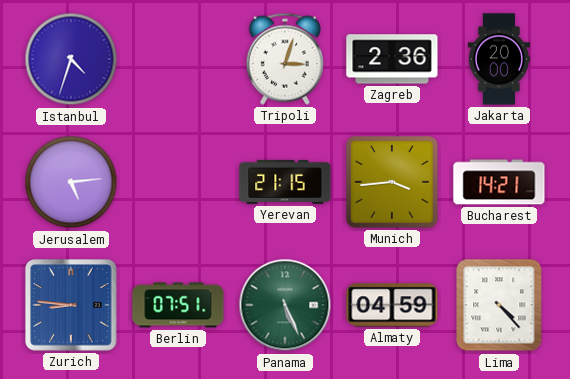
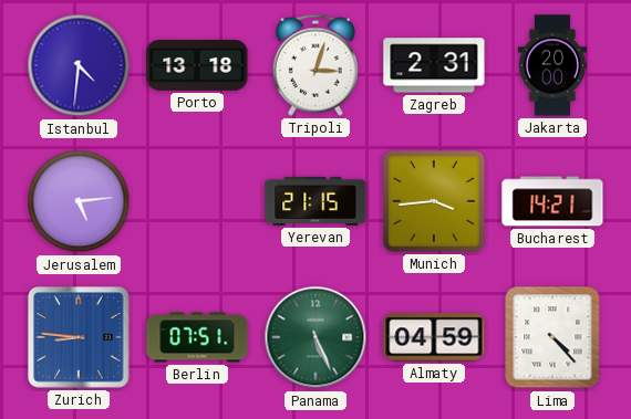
Istanbul: 4:33 -> 4:31
Porto: none -> 13:18
Zagreb: 2:36 -> 2:31
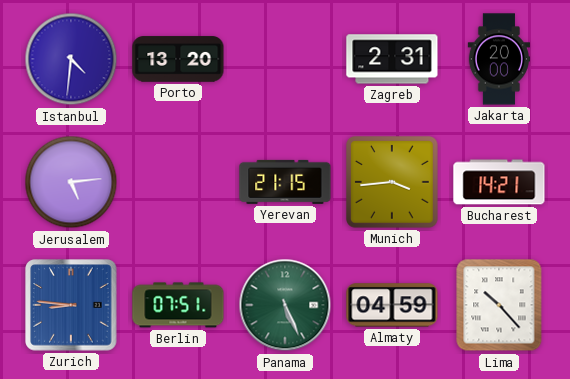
Porto: 13:18 -> 13:20
Tripoli: 3:03 -> none
Lima: 4:23 -> 10:23
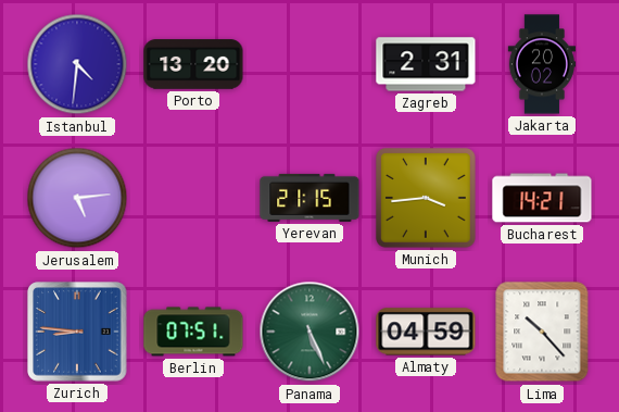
Jakarta: 20:00 -> 20:02
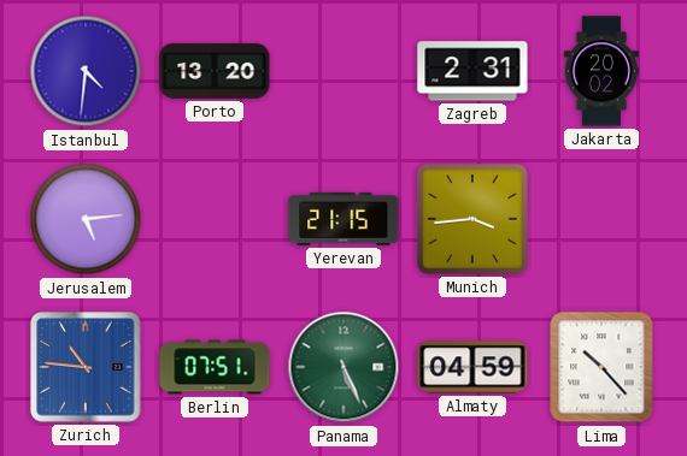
Bucharest: 14:21 -> none
Zurich: 8:46 -> 10:46
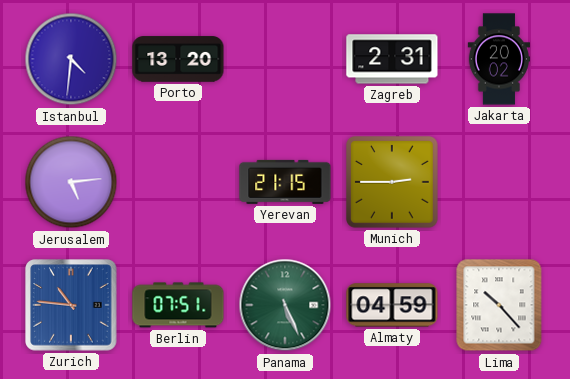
Munich: 3:44 -> 2:45
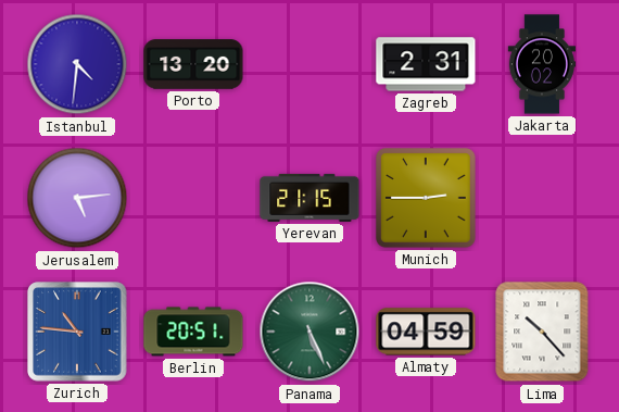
Berlin: 07:51 -> 20:51
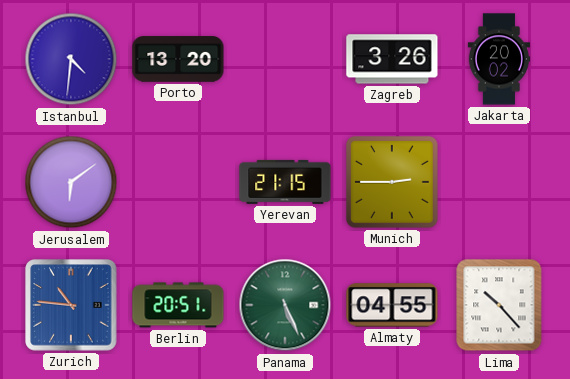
Zagreb: 2:31 -> 3:26
Jerusalem: 5:14 -> 6:09
Almaty: 04:59 -> 04:55
